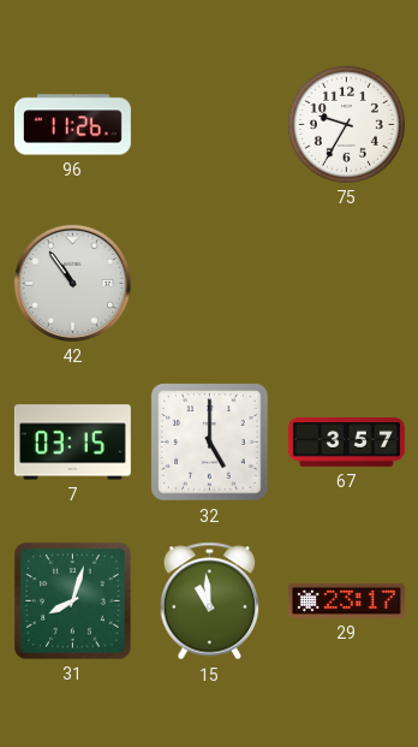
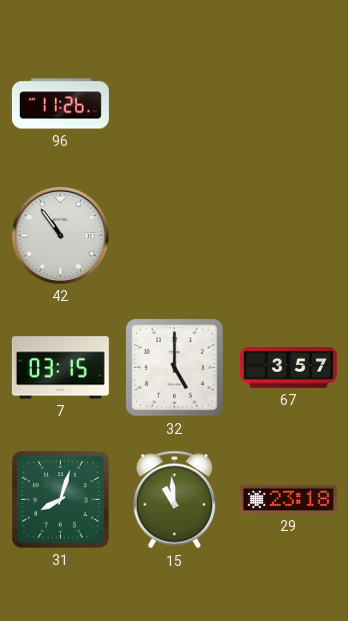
75: 9:35 -> none
29: 23:17 -> 23:18
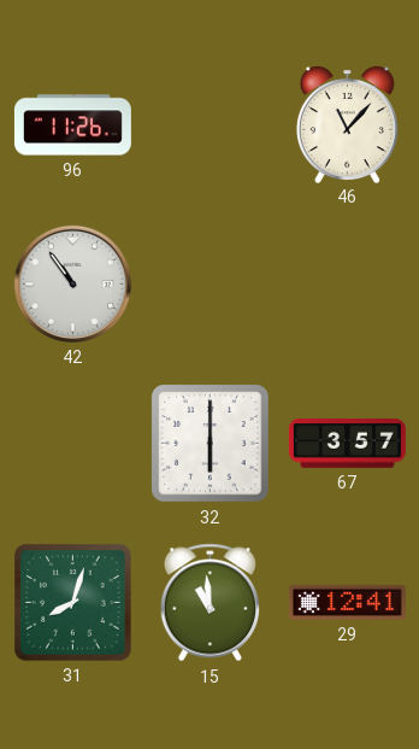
46: none -> 11:07
7: 03:15 -> none
32: 5:00 -> 6:00
29: 23:18 -> 12:41
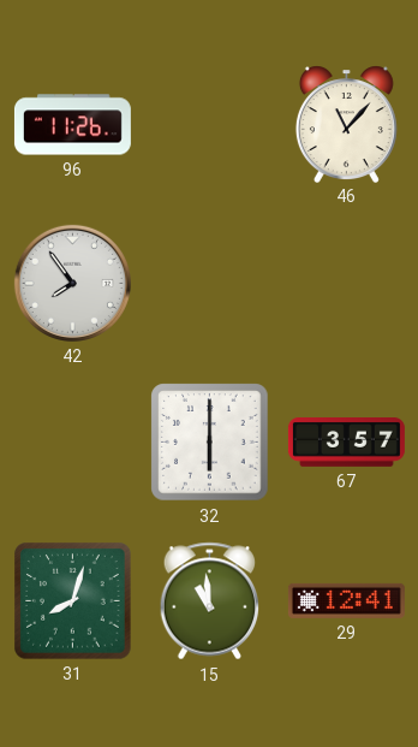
42: 10:54 -> 7:54
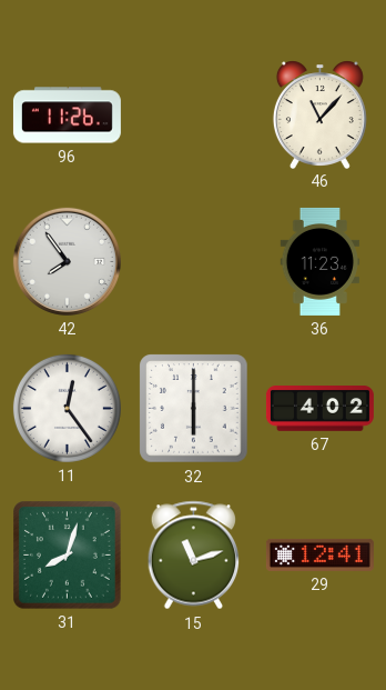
36: none -> 11:23
11: none -> 12:24
67: 3:57 -> 4:02
15: 10:59 -> 11:12
